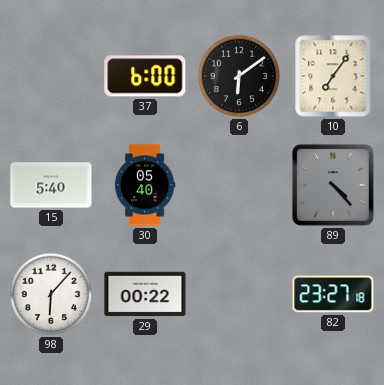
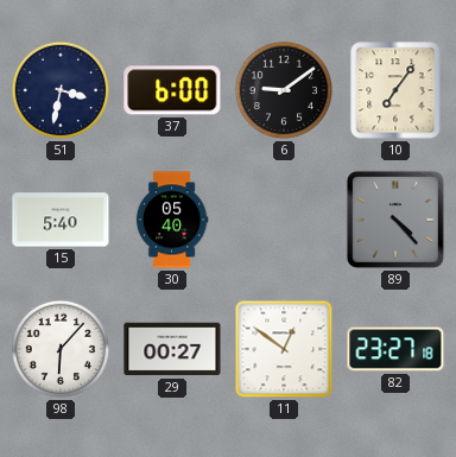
51: none -> 3:32
6: 6:09 -> 9:09
29: 00:22 -> 00:27
11: none -> 12:51
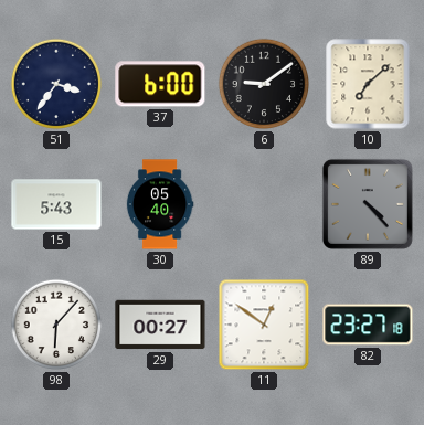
51: 3:32 -> 3:36
10: 7:06 -> 7:08
15: 5:40 -> 5:43
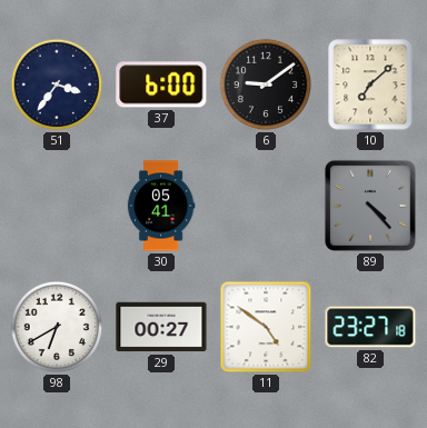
15: 5:43 -> none
30: 05:40 -> 05:41
98: 6:07 -> 6:40
11: 12:51 -> 4:51
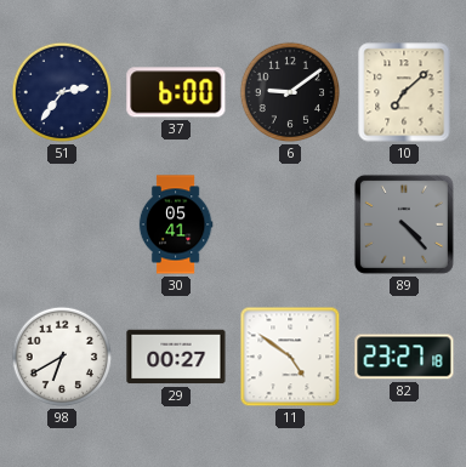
51: 3:36 -> 2:36
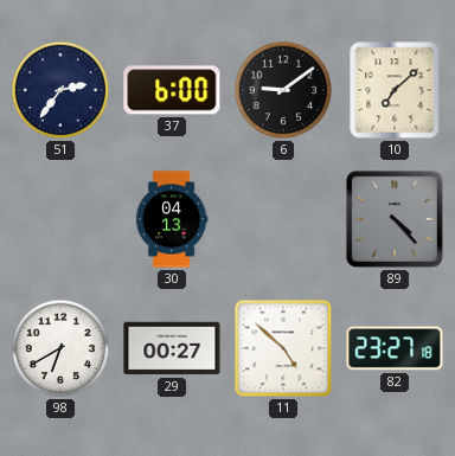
30: 05:41 -> 04:13
11: 4:51 -> 4:52
